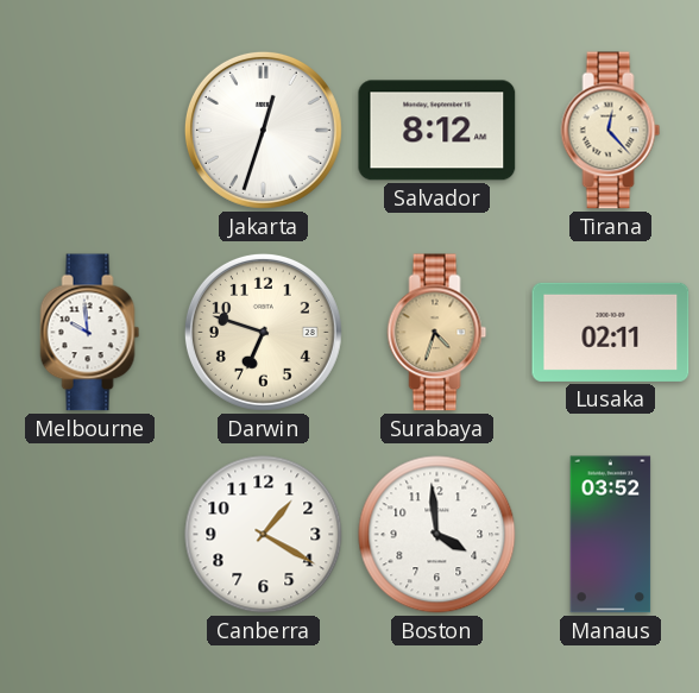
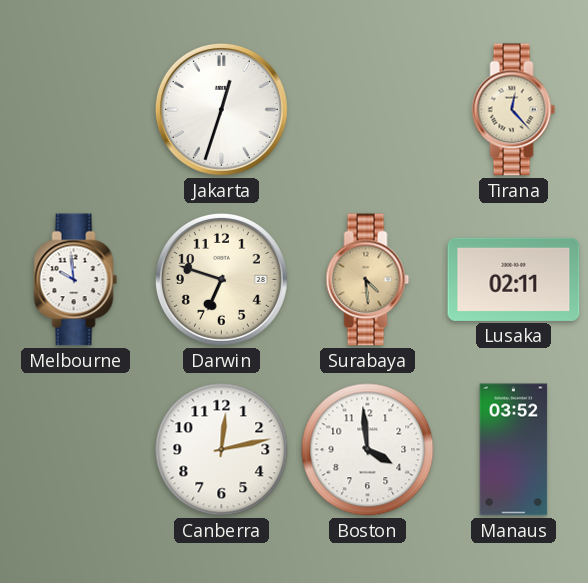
Salvador: 8:12 -> none
Surabaya: 4:33 -> 4:29
Canberra: 1:20 -> 12:13
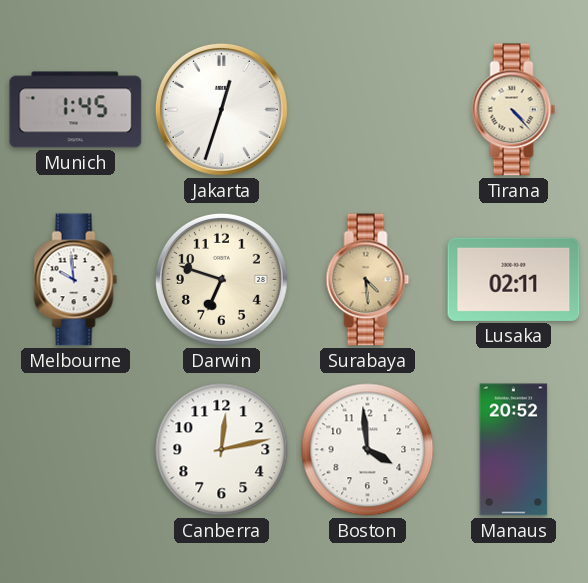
Munich: none -> 1:45
Tirana: 12:23 -> 4:23
Manaus: 03:52 -> 20:52
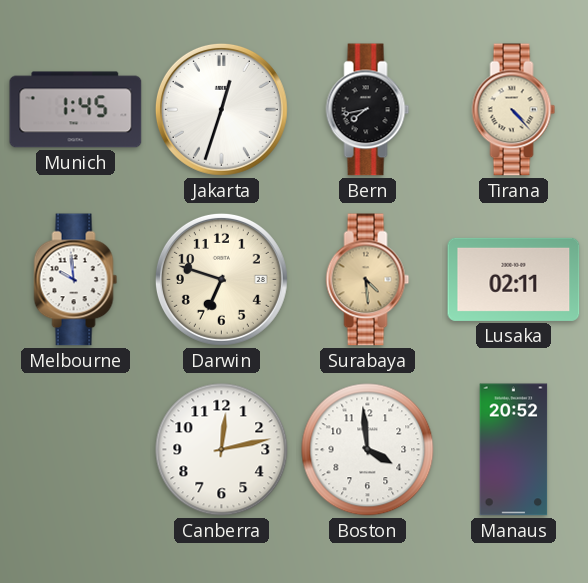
Bern: none -> 7:43
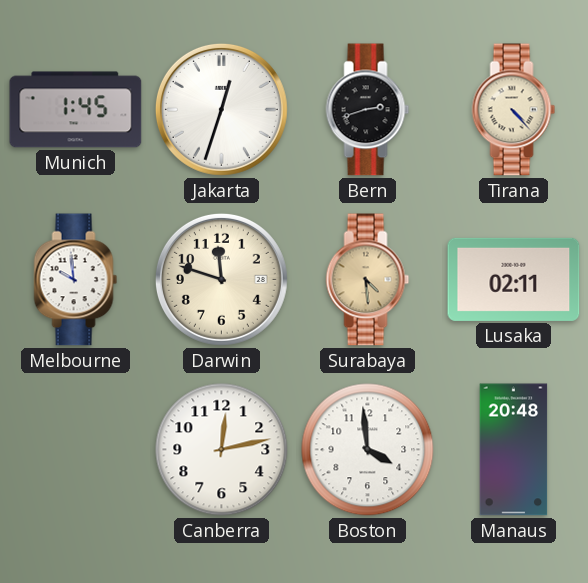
Bern: 7:43 -> 2:42
Darwin: 6:48 -> 11:48
Manaus: 20:52 -> 20:48
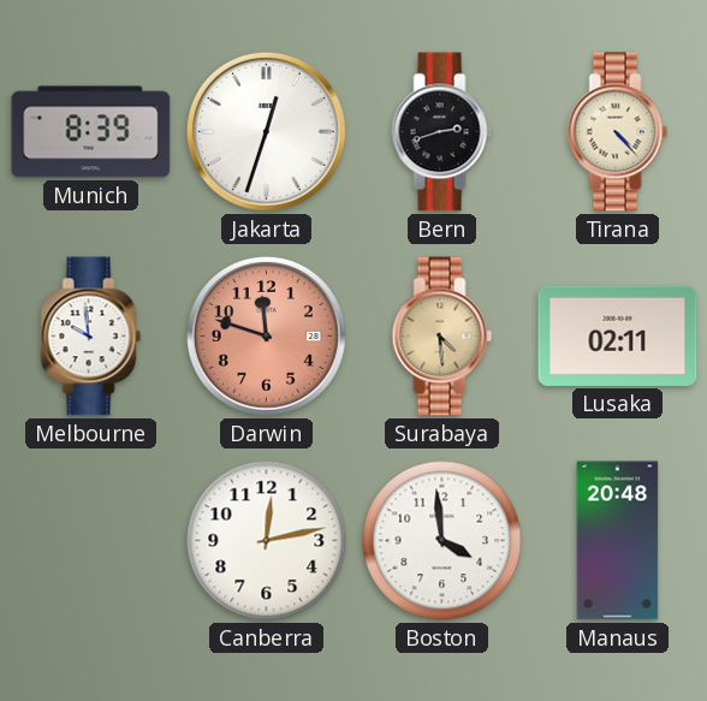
Munich: 1:45 -> 8:39
Darwin dial: cream -> salmon
